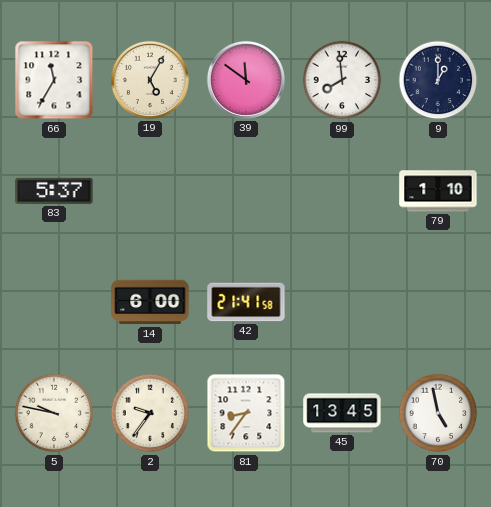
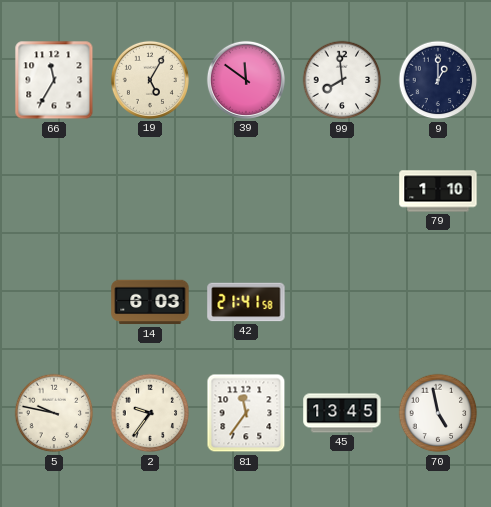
83: 5:37 -> none
14: 6:00 -> 6:03
81: 8:36 -> 11:36
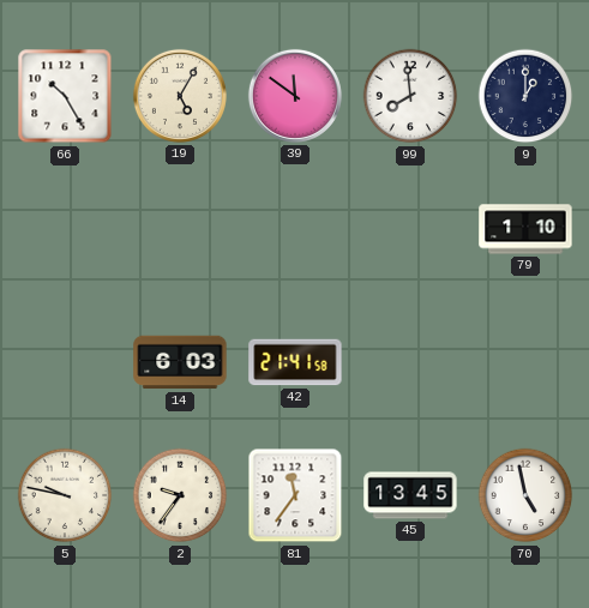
66: 11:35 -> 10:25
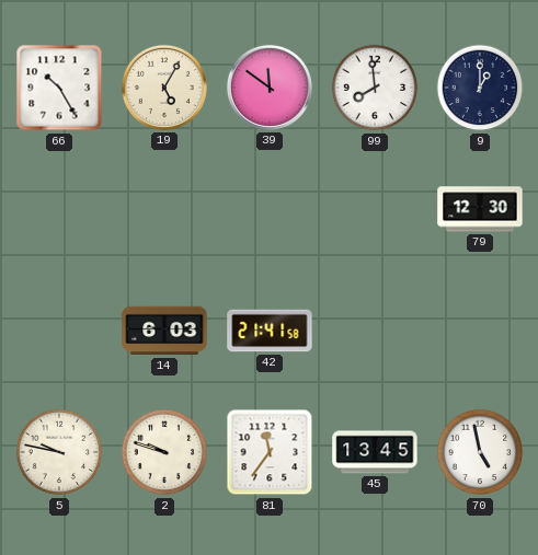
79: 1:10 -> 12:30
2: 9:36 -> 9:48
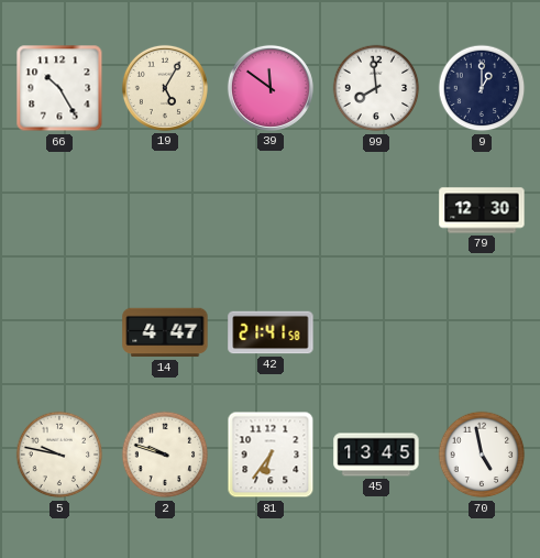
14: 6:03 -> 4:47
81: 11:36 -> 6:36
